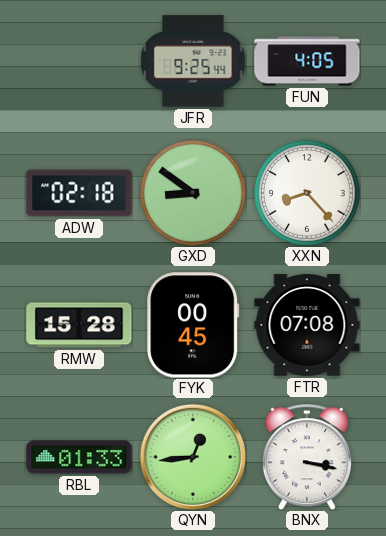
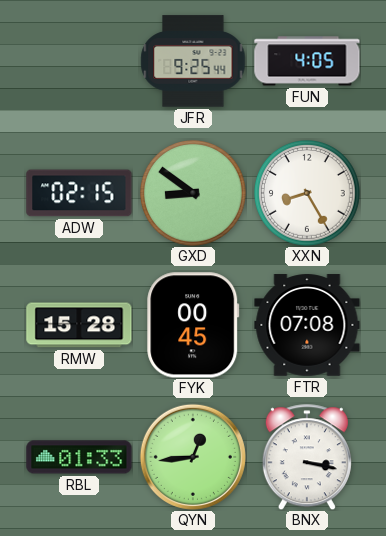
ADW: 02:18 -> 02:15
XXN: 8:23 -> 8:25
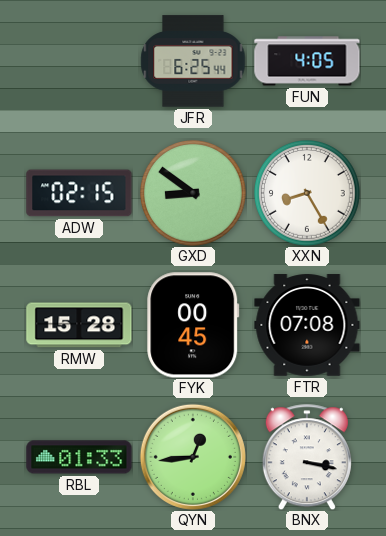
JFR: 9:25 -> 6:25
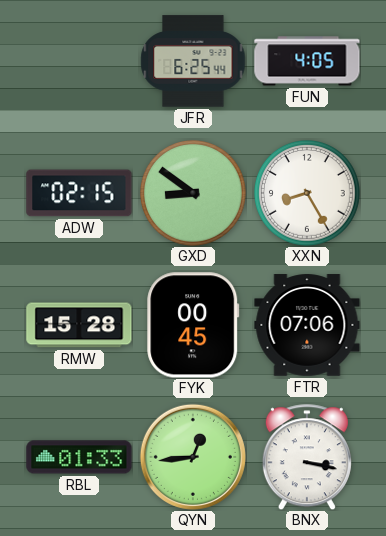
FTR: 07:08 -> 07:06
